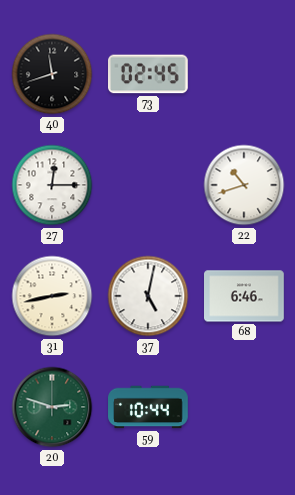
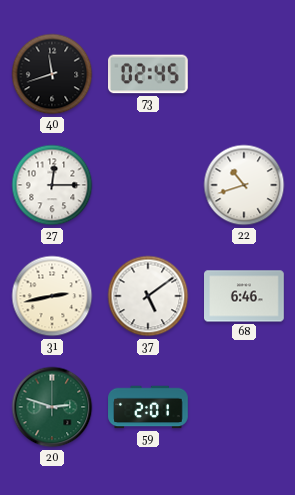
37: 5:02 -> 5:09
59: 10:44 -> 2:01
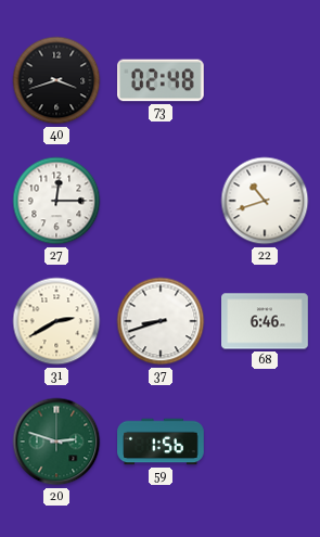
40: 11:42 -> 3:42
73: 02:45 -> 02:48
31: 2:43 -> 2:40
37: 5:09 -> 8:42
59: 2:01 -> 1:56
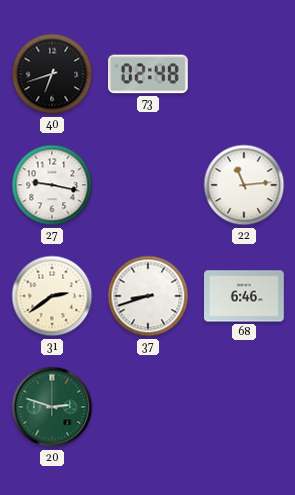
40: 3:42 -> 6:42
27: 12:15 -> 9:17
22: 10:42 -> 11:14
31: 2:40 -> 2:39
59: 1:56 -> none
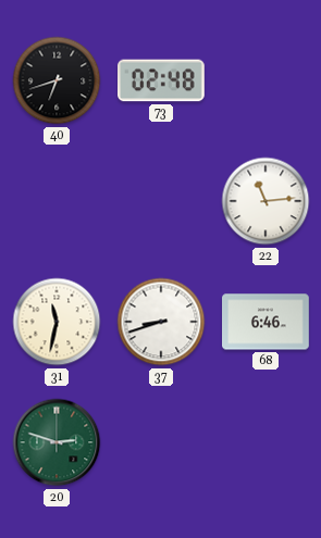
27: 9:17 -> none
31: 2:39 -> 11:32
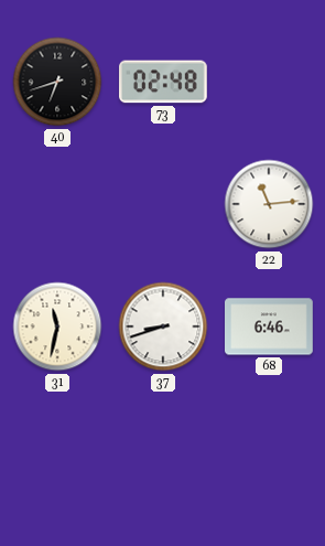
20: 2:48 -> none
